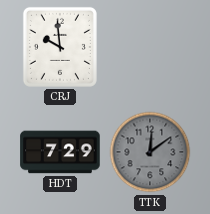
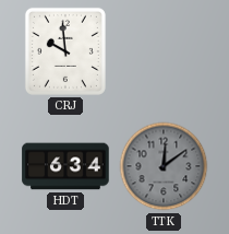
HDT: 7:29 -> 6:34
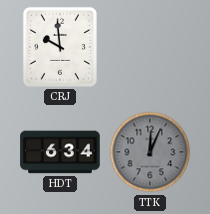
TTK: 12:09 -> 12:04
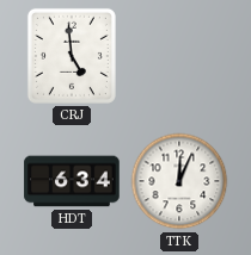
CRJ: 9:59 -> 4:59
TTK dial: grey -> white
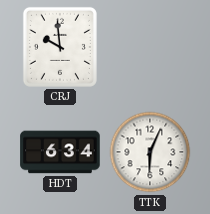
CRJ: 4:59 -> 9:59
TTK: 12:04 -> 6:04
